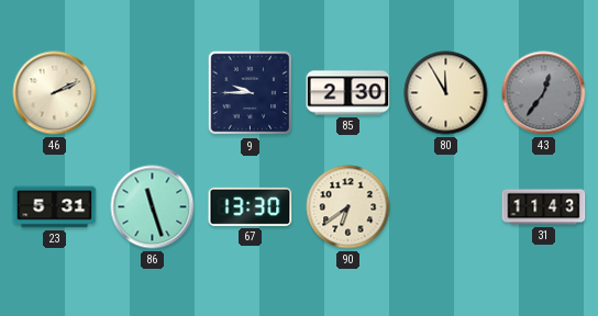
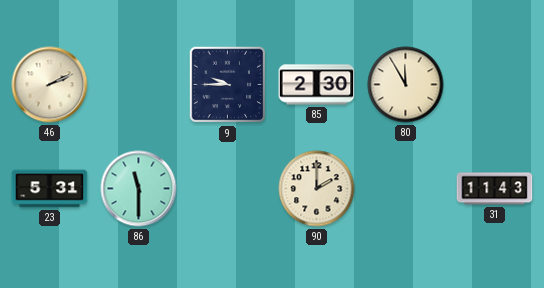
43: 12:36 -> none
86: 11:27 -> 11:30
67: 13:30 -> none
90: 6:39 -> 2:00
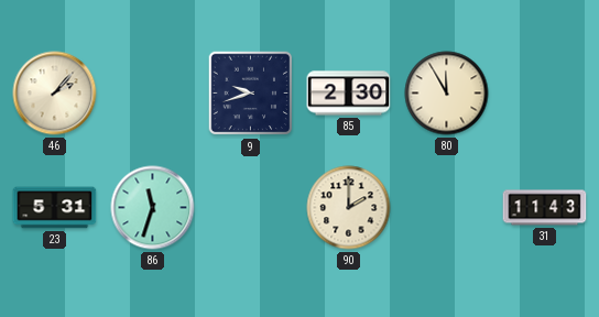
46: 2:11 -> 2:07
9: 9:45 -> 9:42
86: 11:30 -> 11:33
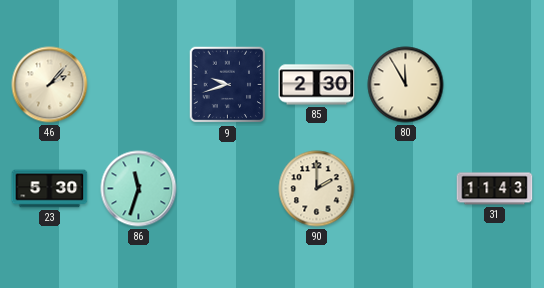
23: 5:31 -> 5:30
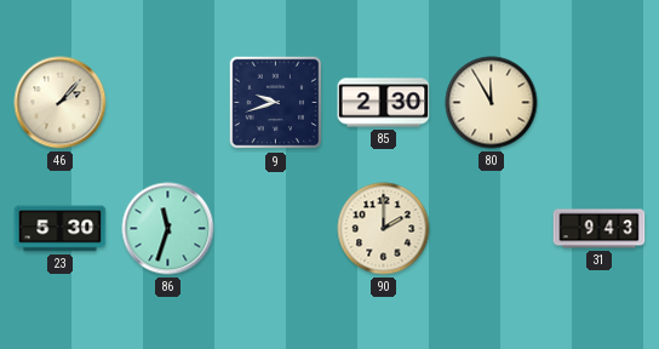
31: 11:43 -> 9:43
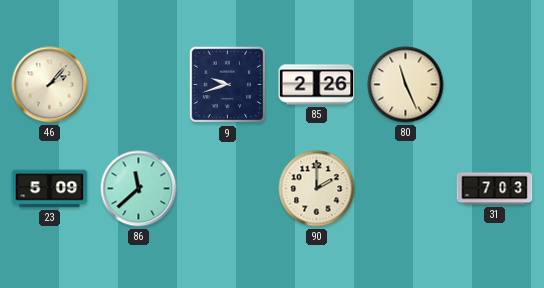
85: 2:30 -> 2:26
80: 11:55 -> 11:26
23: 5:30 -> 5:09
86: 11:33 -> 11:38
31: 9:43 -> 7:03
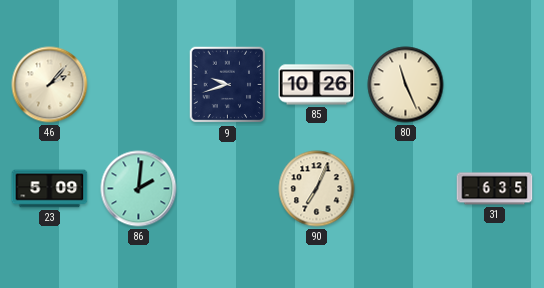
85: 2:26 -> 10:26
86: 11:38 -> 2:01
90: 2:00 -> 7:04
31: 7:03 -> 6:35
